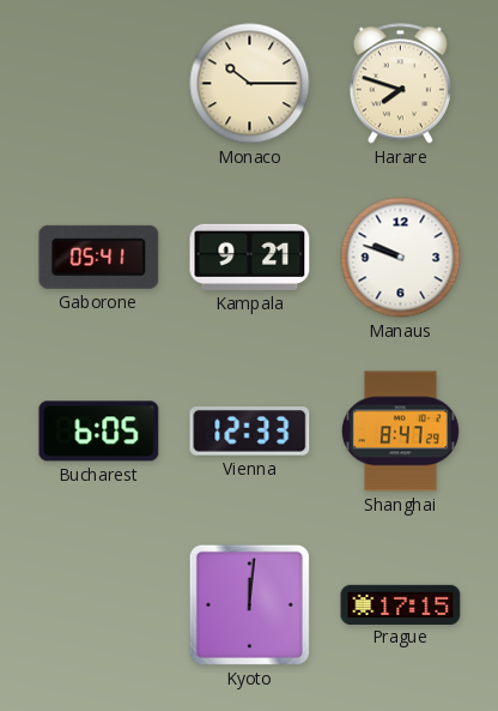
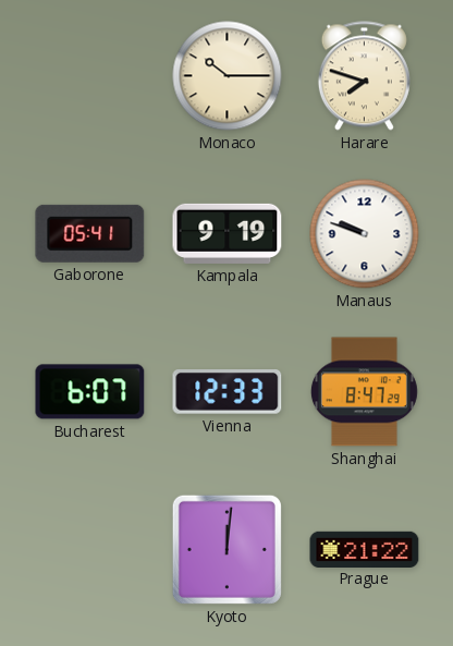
Kampala: 9:21 -> 9:19
Bucharest: 6:05 -> 6:07
Prague: 17:15 -> 21:22
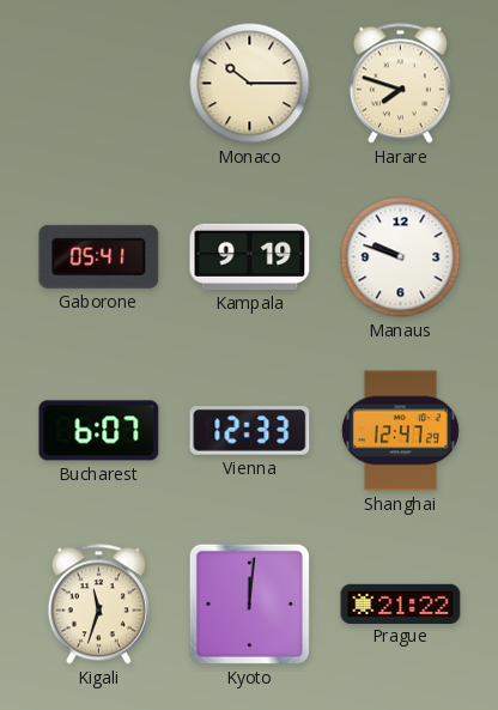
Shanghai: 8:47 -> 12:47
Kigali: none -> 11:33
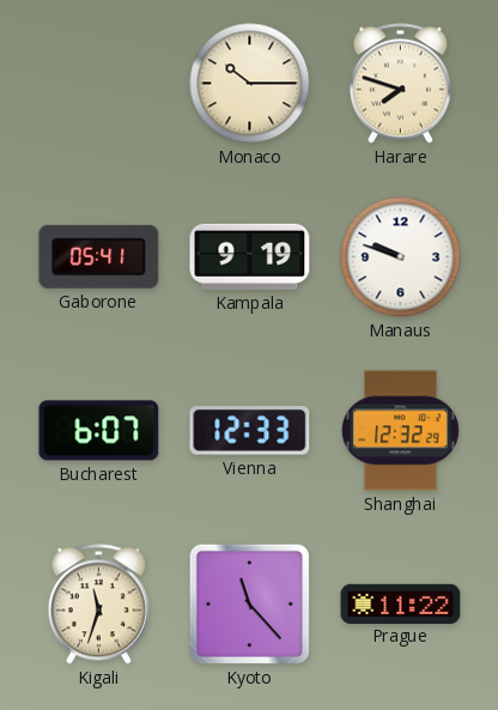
Shanghai: 12:47 -> 12:32
Kyoto: 12:01 -> 11:23
Prague: 21:22 -> 11:22
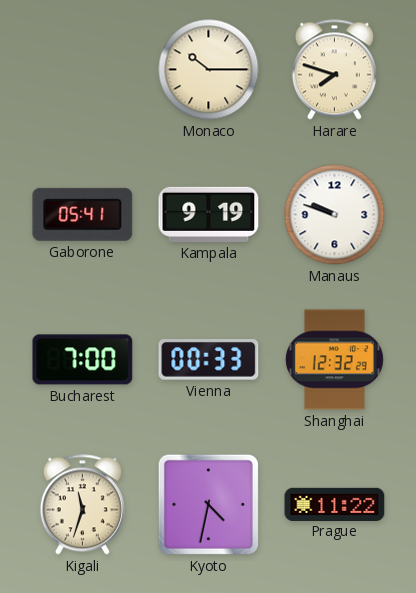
Bucharest: 6:07 -> 7:00
Vienna: 12:33 -> 00:33
Kyoto: 11:23 -> 4:32
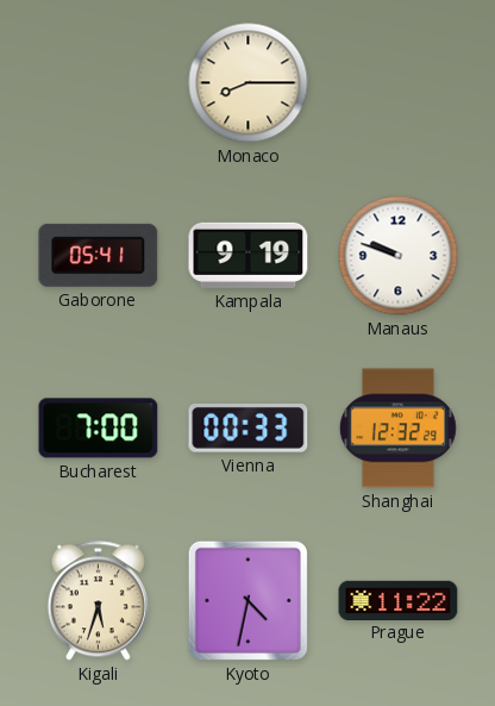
Monaco: 10:15 -> 8:15
Harare: 7:48 -> none
Kigali: 11:33 -> 5:33
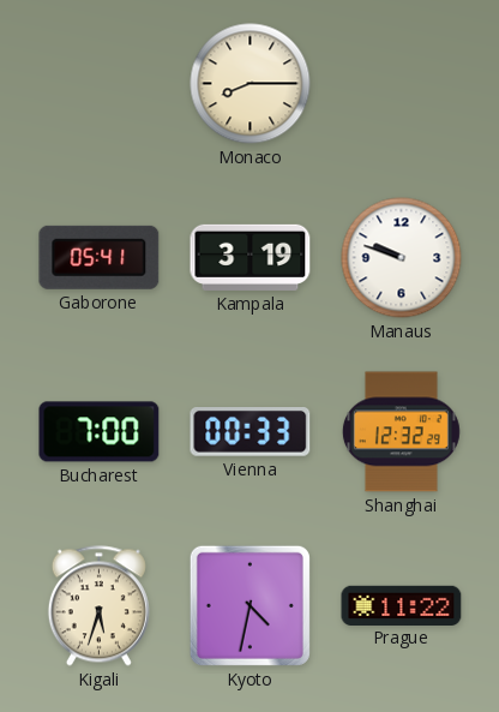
Kampala: 9:19 -> 3:19
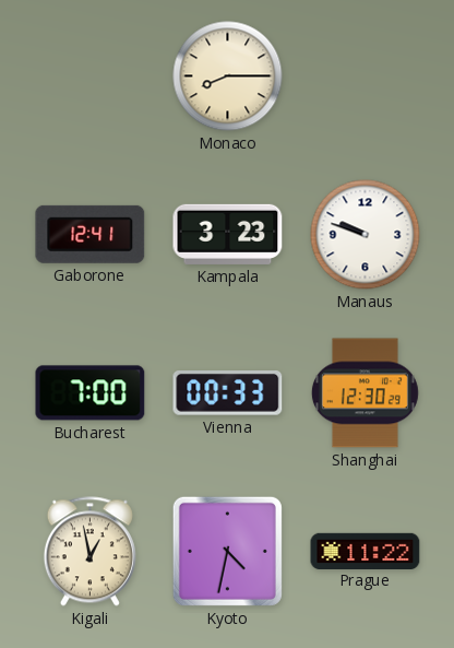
Gaborone: 05:41 -> 12:41
Kampala: 3:19 -> 3:23
Shanghai: 12:32 -> 12:30
Kigali: 5:33 -> 12:58
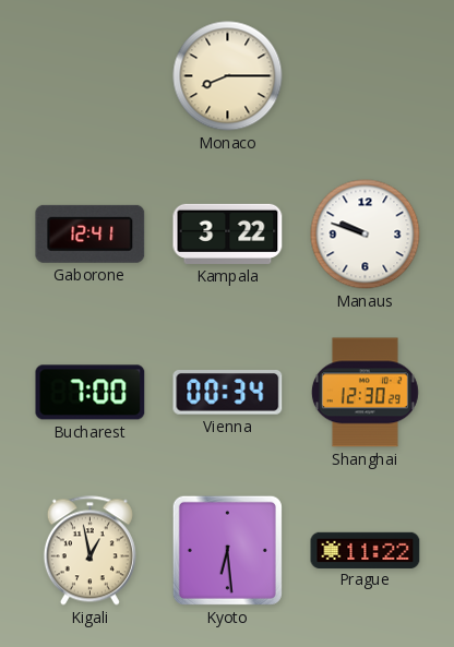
Kampala: 3:23 -> 3:22
Vienna: 00:33 -> 00:34
Kyoto: 4:32 -> 6:29
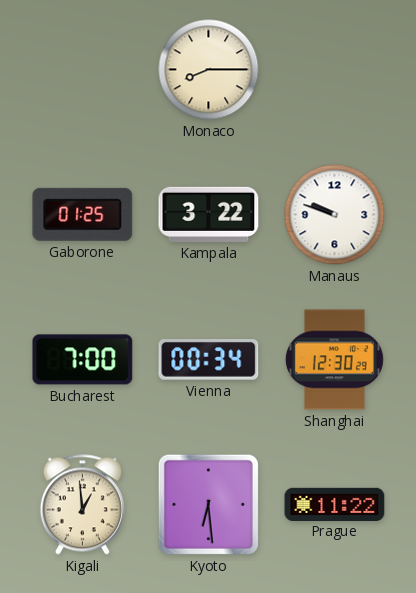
Gaborone: 12:41 -> 01:25
Kigali: 12:58 -> 12:59
